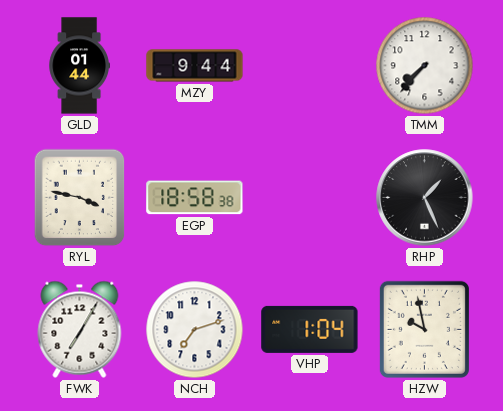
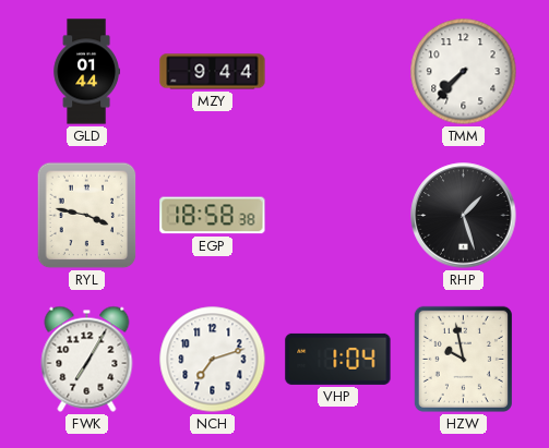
RHP: 1:26 -> 1:27
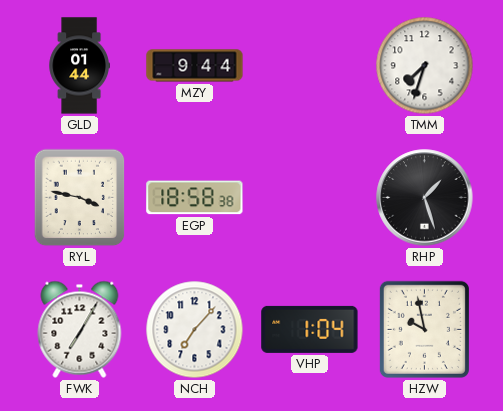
TMM: 7:37 -> 7:33
NCH: 7:12 -> 7:07
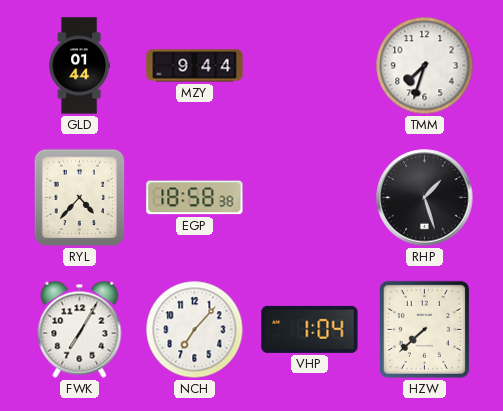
RYL: 3:47 -> 4:37
HZW: 9:58 -> 7:38
